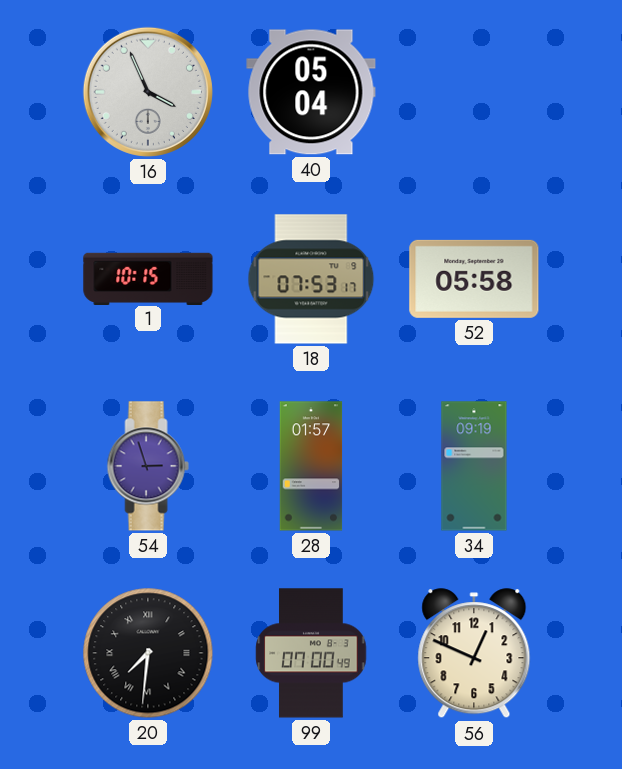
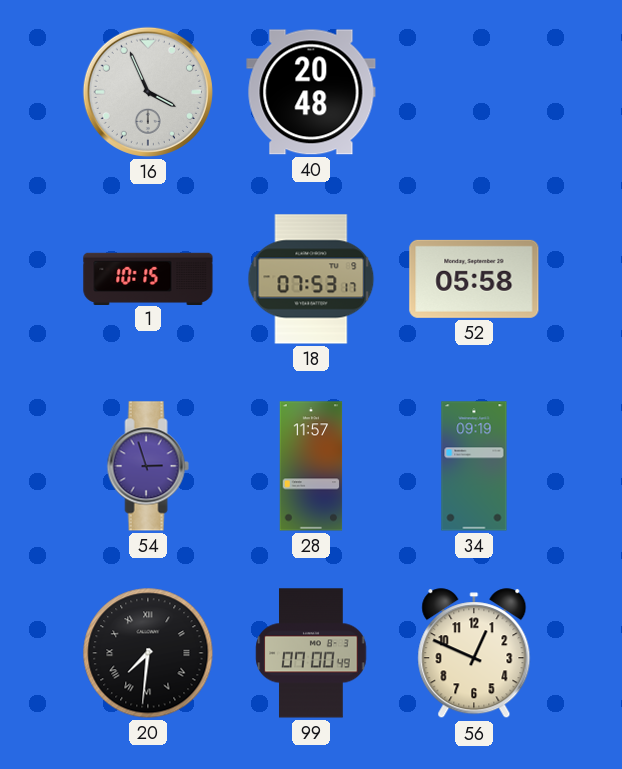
40: 05:04 -> 20:48
28: 01:57 -> 11:57
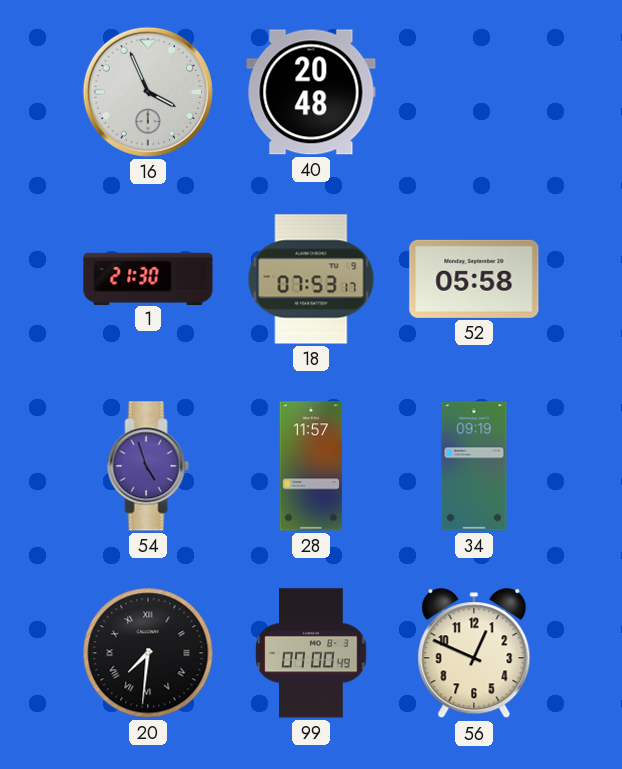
1: 10:15 -> 21:30
54: 2:57 -> 4:57
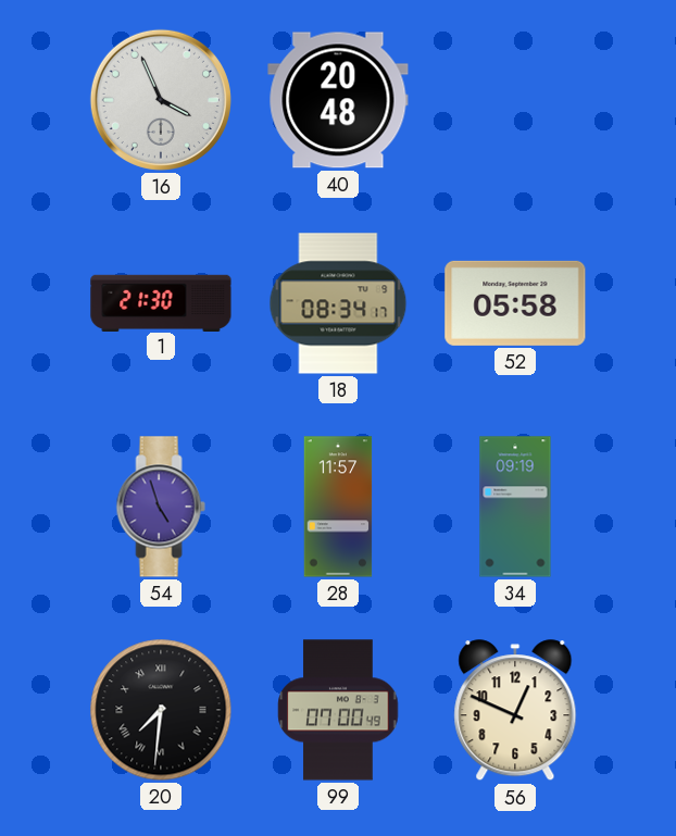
18: 07:53 -> 08:34
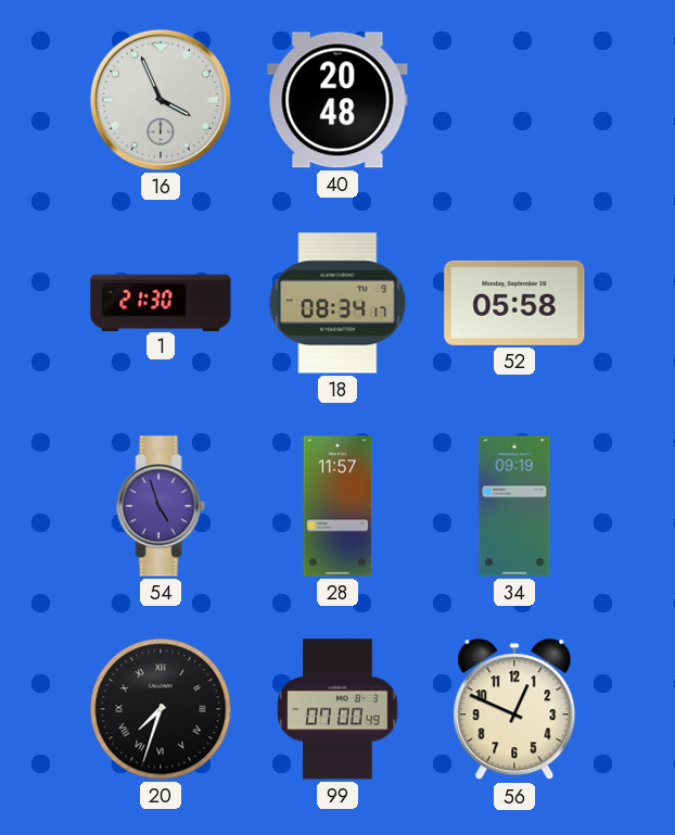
20: 7:31 -> 7:33
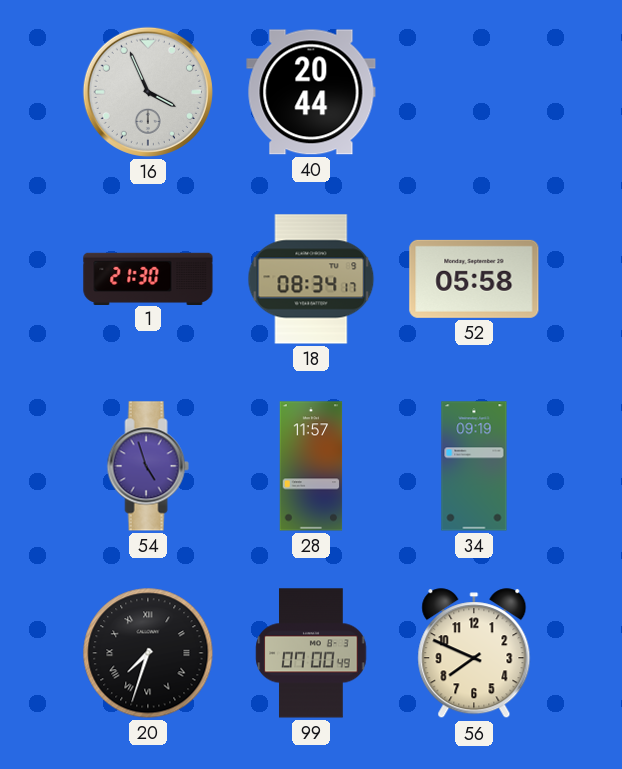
40: 20:48 -> 20:44
56: 12:49 -> 7:49
